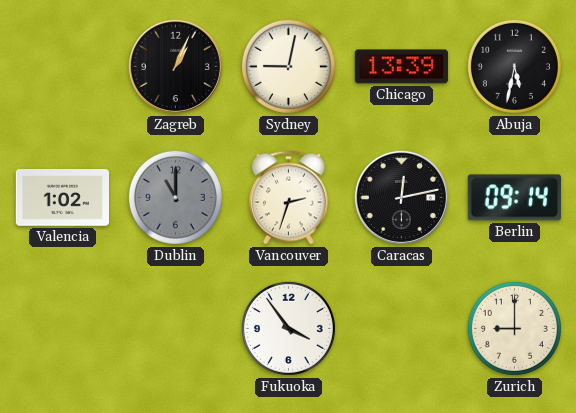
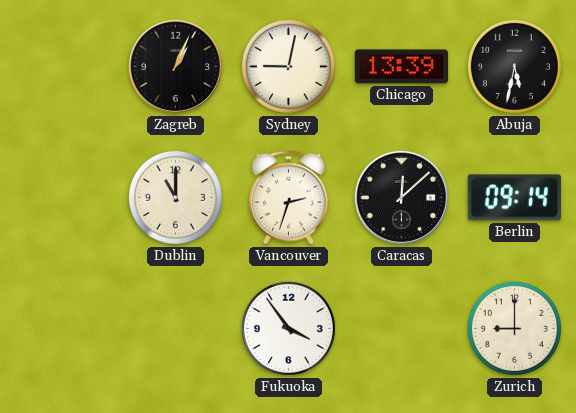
Valencia: 1:02 -> none
Dublin dial: grey -> cream
Caracas: 12:13 -> 12:08
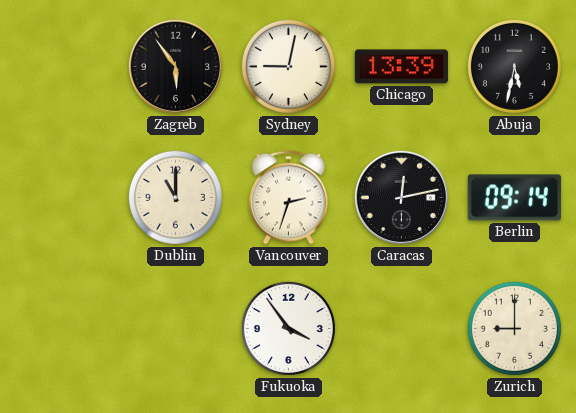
Zagreb: 1:04 -> 5:54
Caracas: 12:08 -> 12:13
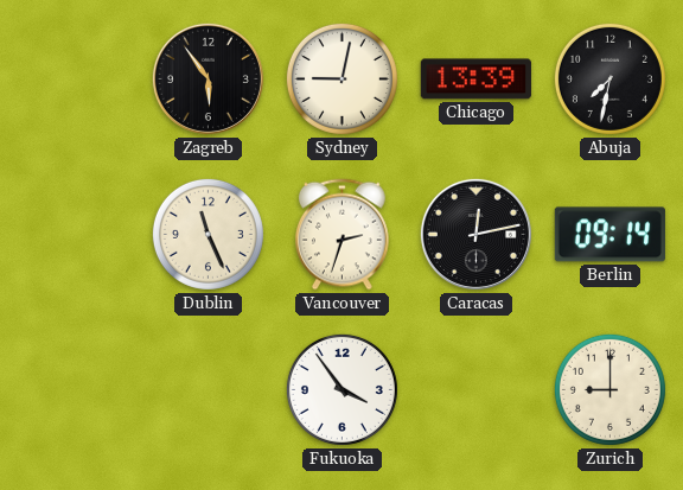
Abuja: 5:32 -> 7:32
Dublin: 11:00 -> 11:26
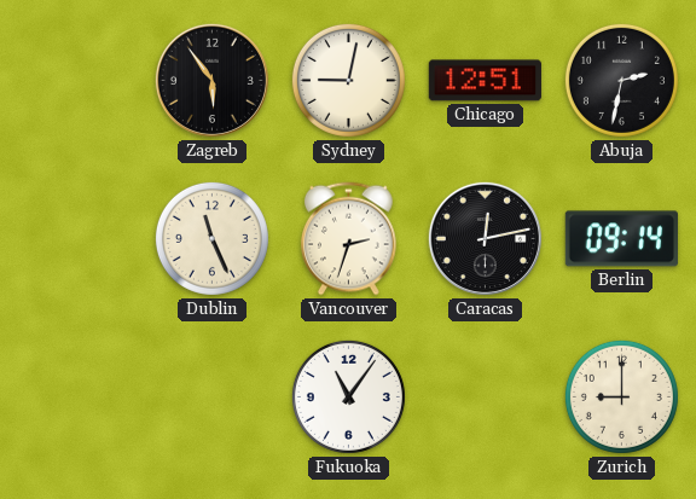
Chicago: 13:39 -> 12:51
Abuja: 7:32 -> 2:32
Fukuoka: 3:54 -> 11:06
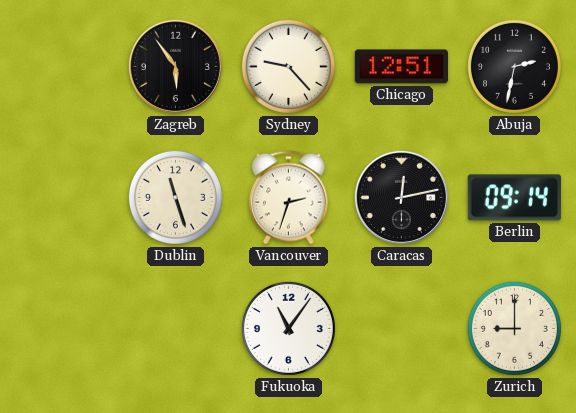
Sydney: 9:02 -> 9:23
Dublin: 11:26 -> 11:27
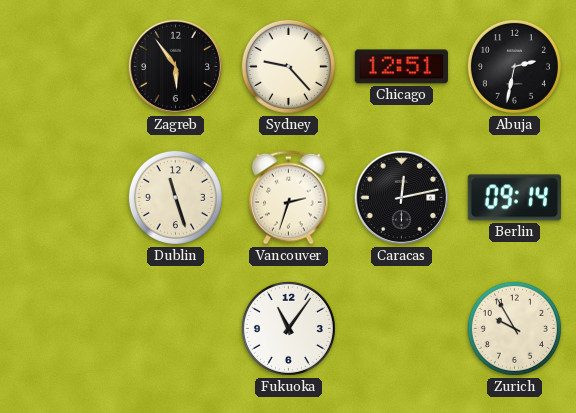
Zurich: 9:00 -> 9:55
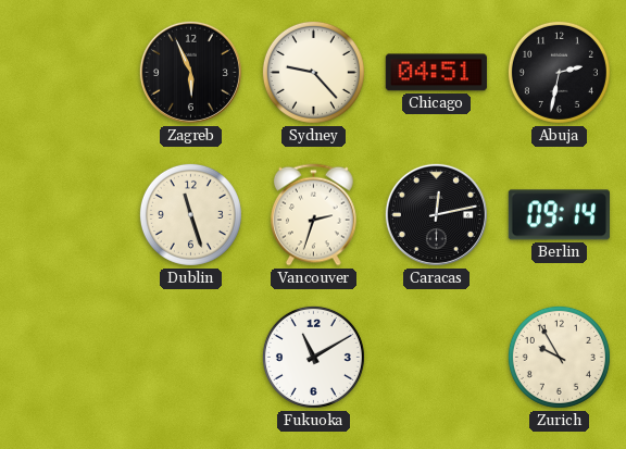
Zagreb: 5:54 -> 5:56
Chicago: 12:51 -> 04:51
Fukuoka: 11:06 -> 11:10
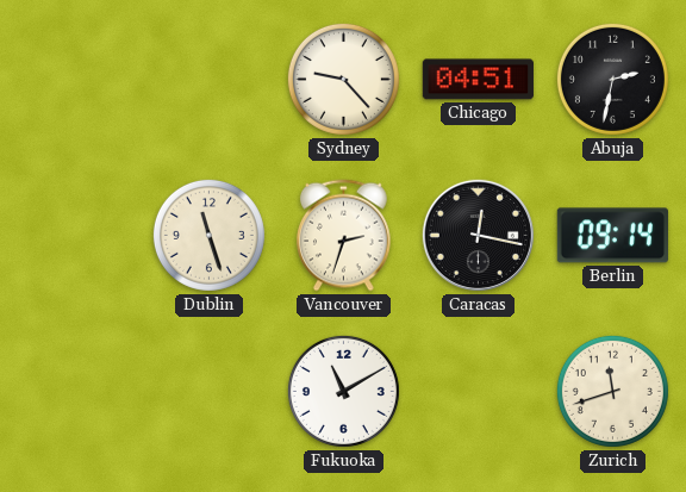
Zagreb: 5:56 -> none
Caracas: 12:13 -> 12:17
Zurich: 9:55 -> 11:42
